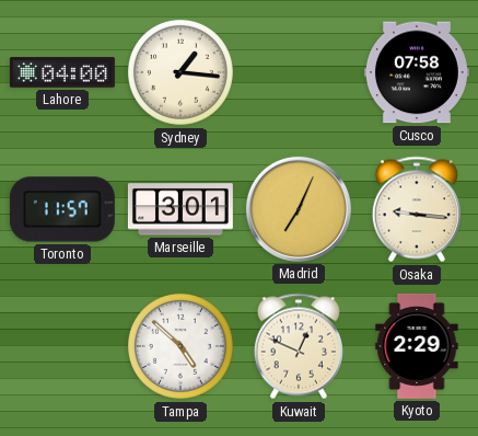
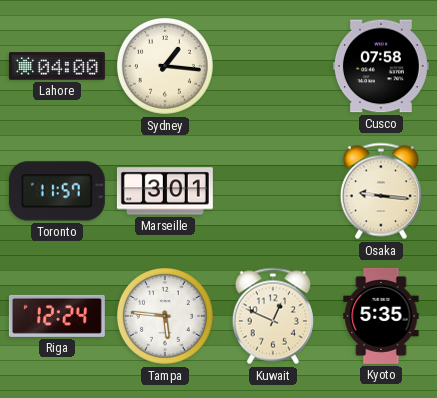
Madrid: 7:04 -> none
Riga: none -> 12:24
Tampa: 4:52 -> 5:46
Kyoto: 2:29 -> 5:35
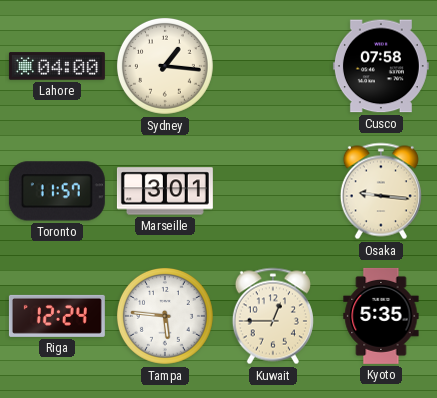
Kuwait: 12:49 -> 12:45
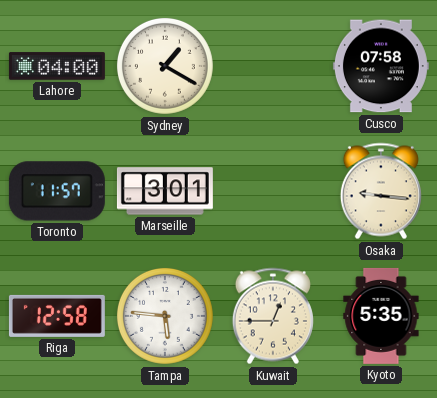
Sydney: 1:16 -> 1:20
Riga: 12:24 -> 12:58
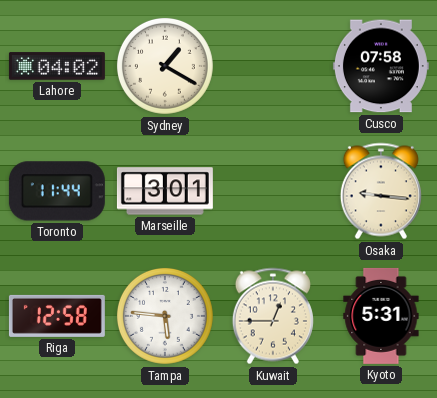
Lahore: 04:00 -> 04:02
Toronto: 11:57 -> 11:44
Kyoto: 5:35 -> 5:31
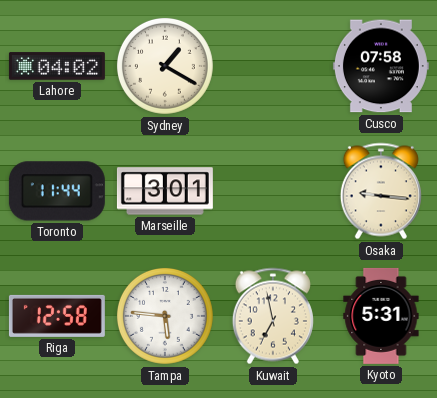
Kuwait: 12:45 -> 6:58
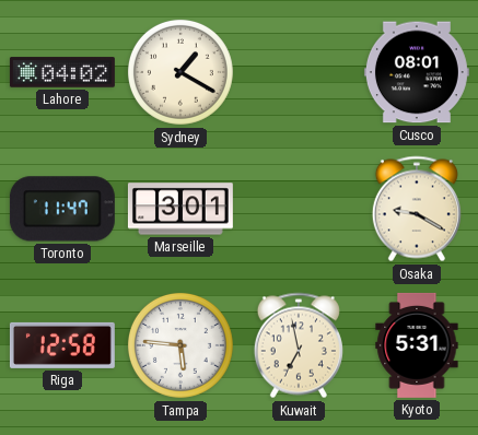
Cusco: 07:58 -> 08:01
Toronto: 11:44 -> 11:47
Osaka: 9:16 -> 9:20
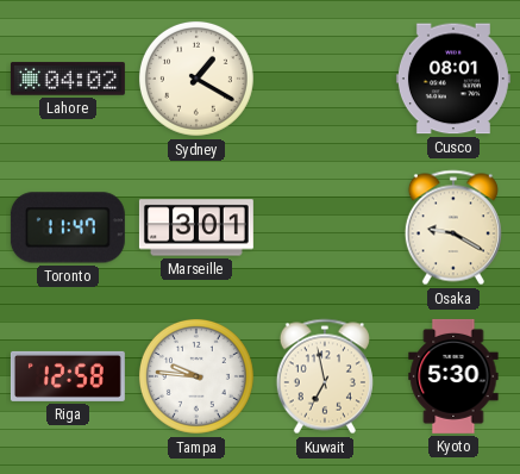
Tampa: 5:46 -> 9:46
Kyoto: 5:31 -> 5:30
